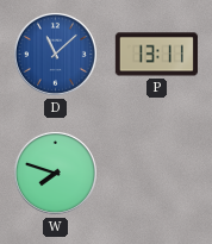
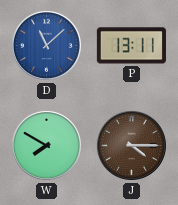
W: 7:48 -> 7:50
J: none -> 4:15
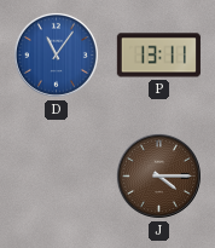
D: 11:08 -> 11:06
W: 7:50 -> none
